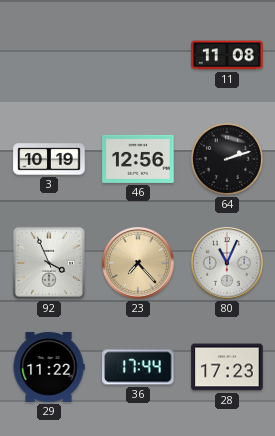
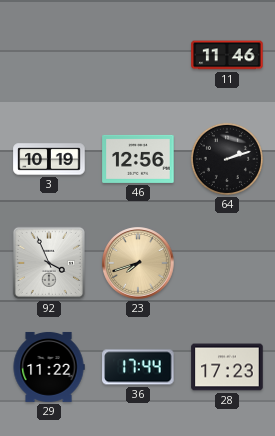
11: 11:08 -> 11:46
23: 7:23 -> 7:42
80: 11:04 -> none
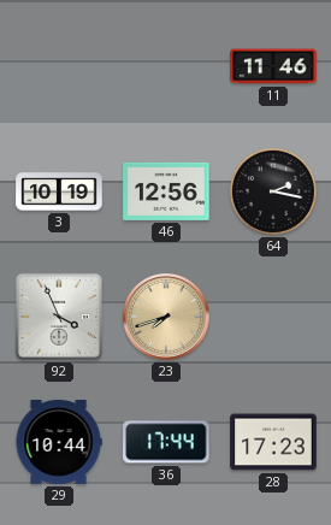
64: 2:12 -> 2:17
29: 11:22 -> 10:44
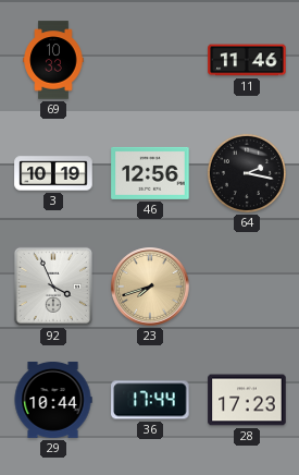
69: none -> 10:33
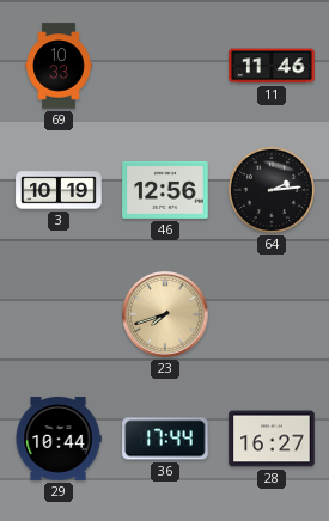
64: 2:17 -> 2:14
92: 3:56 -> none
28: 17:23 -> 16:27
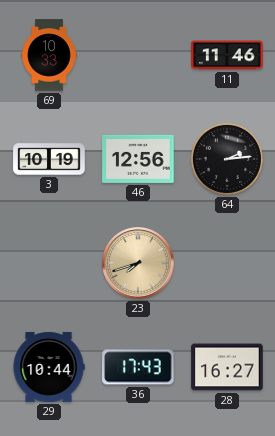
36: 17:44 -> 17:43
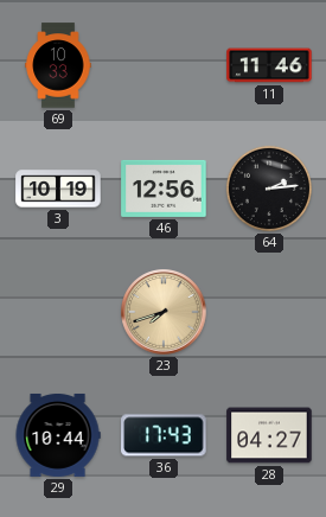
28: 16:27 -> 04:27
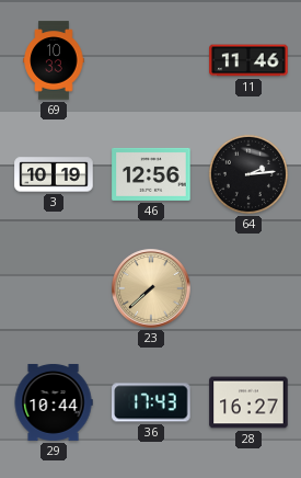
23: 7:42 -> 7:38
28: 04:27 -> 16:27
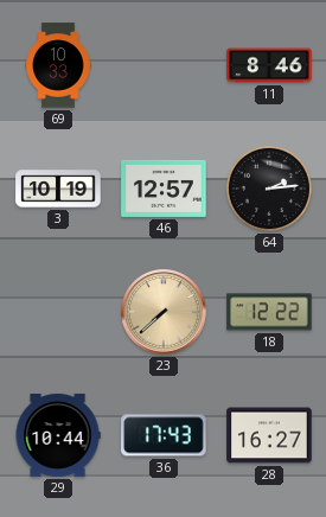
11: 11:46 -> 8:46
46: 12:56 -> 12:57
18: none -> 12:22
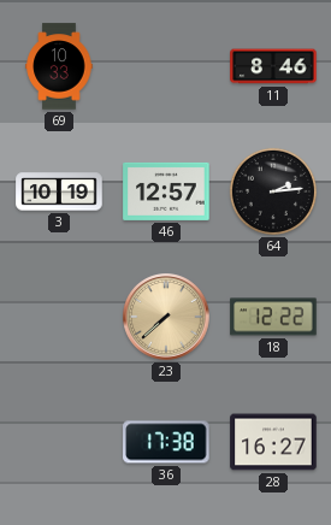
29: 10:44 -> none
36: 17:43 -> 17:38
